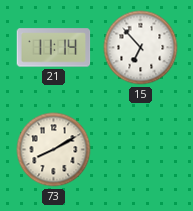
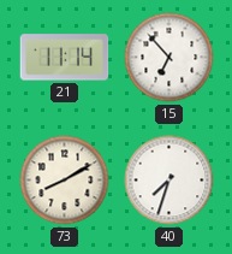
40: none -> 7:33
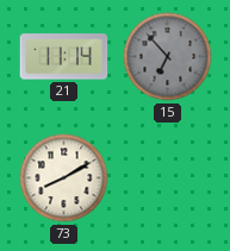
15 dial: white -> grey
40: 7:33 -> none
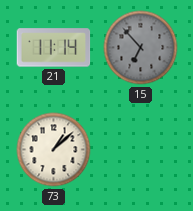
73: 8:10 -> 1:08
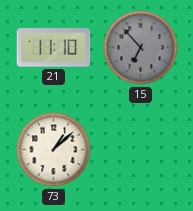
21: 11:14 -> 11:10
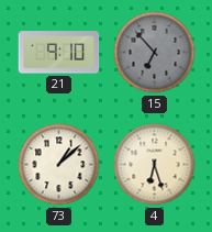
21: 11:10 -> 9:10
4: none -> 6:27
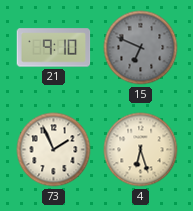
15: 6:53 -> 6:49
73: 1:08 -> 1:56
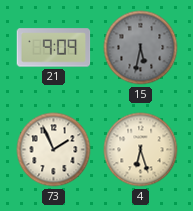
21: 9:10 -> 9:09
15: 6:49 -> 5:32
